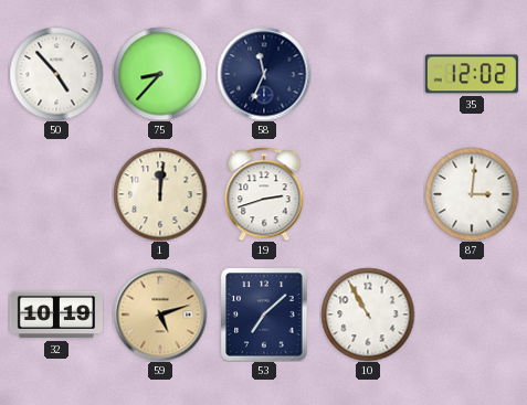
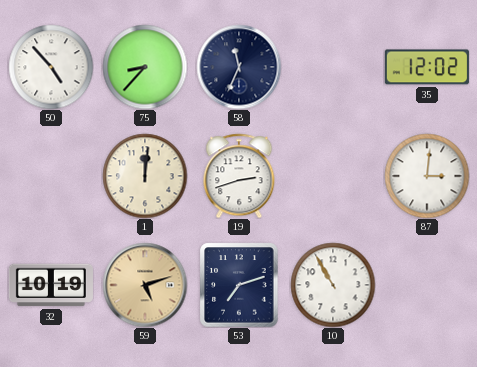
53: 7:08 -> 7:12
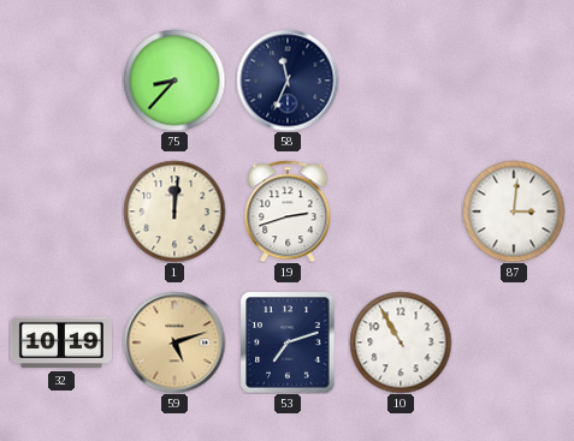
50: 4:53 -> none
35: 12:02 -> none
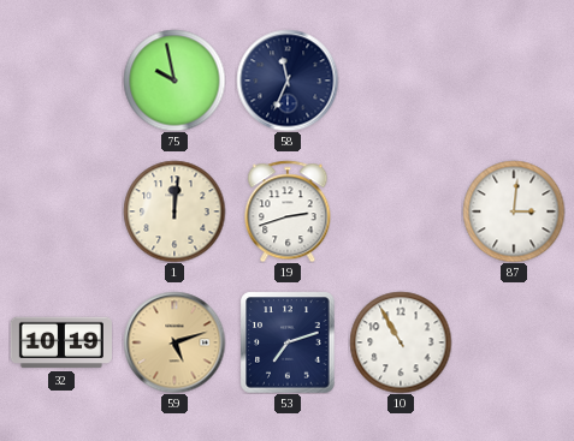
75: 8:37 -> 9:58
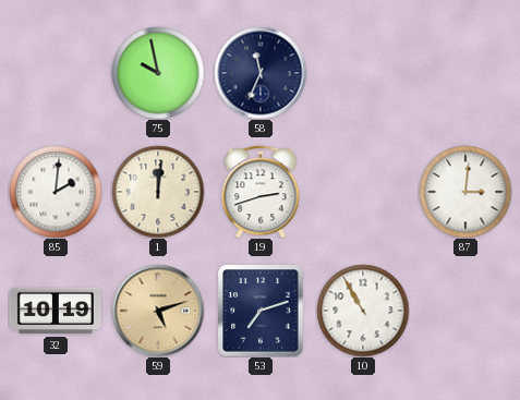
85: none -> 2:01
